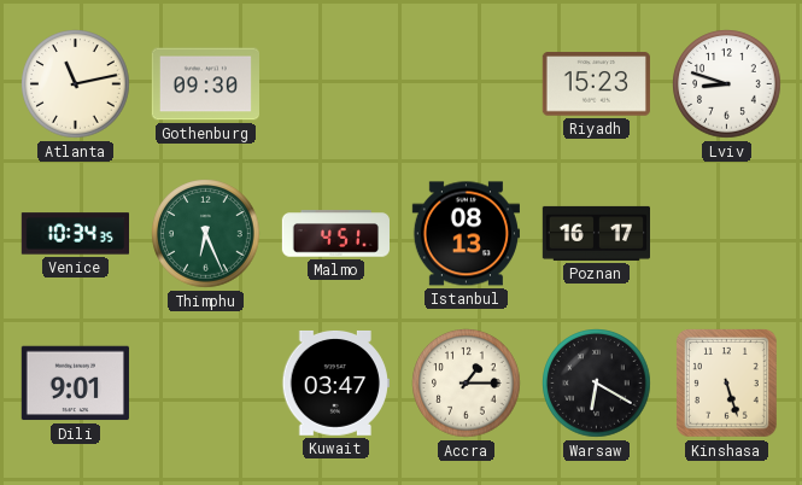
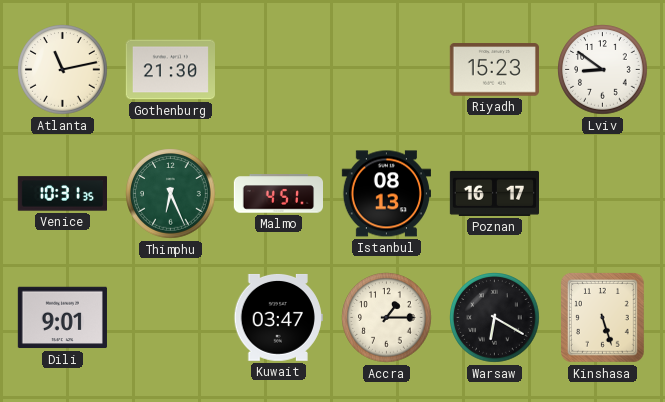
Gothenburg: 09:30 -> 21:30
Lviv: 8:48 -> 8:51
Venice: 10:34 -> 10:31
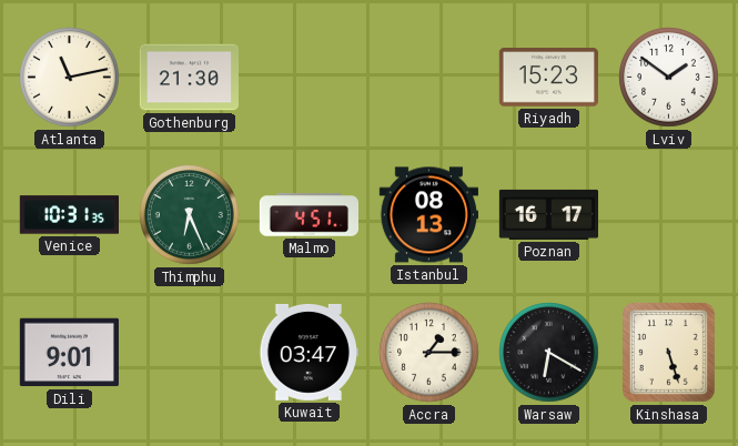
Lviv: 8:51 -> 1:51
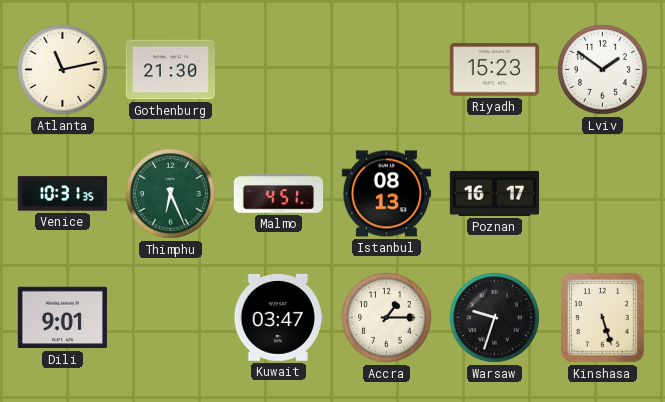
Warsaw: 6:20 -> 9:33
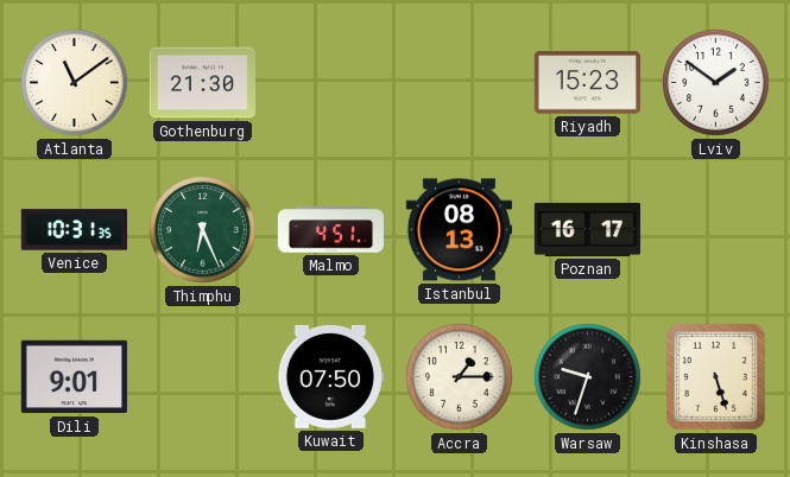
Atlanta: 11:13 -> 11:09
Kuwait: 03:47 -> 07:50
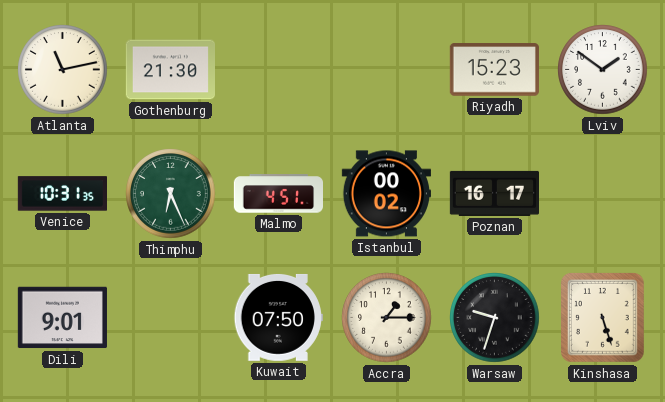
Atlanta: 11:09 -> 11:13
Istanbul: 08:13 -> 00:02
